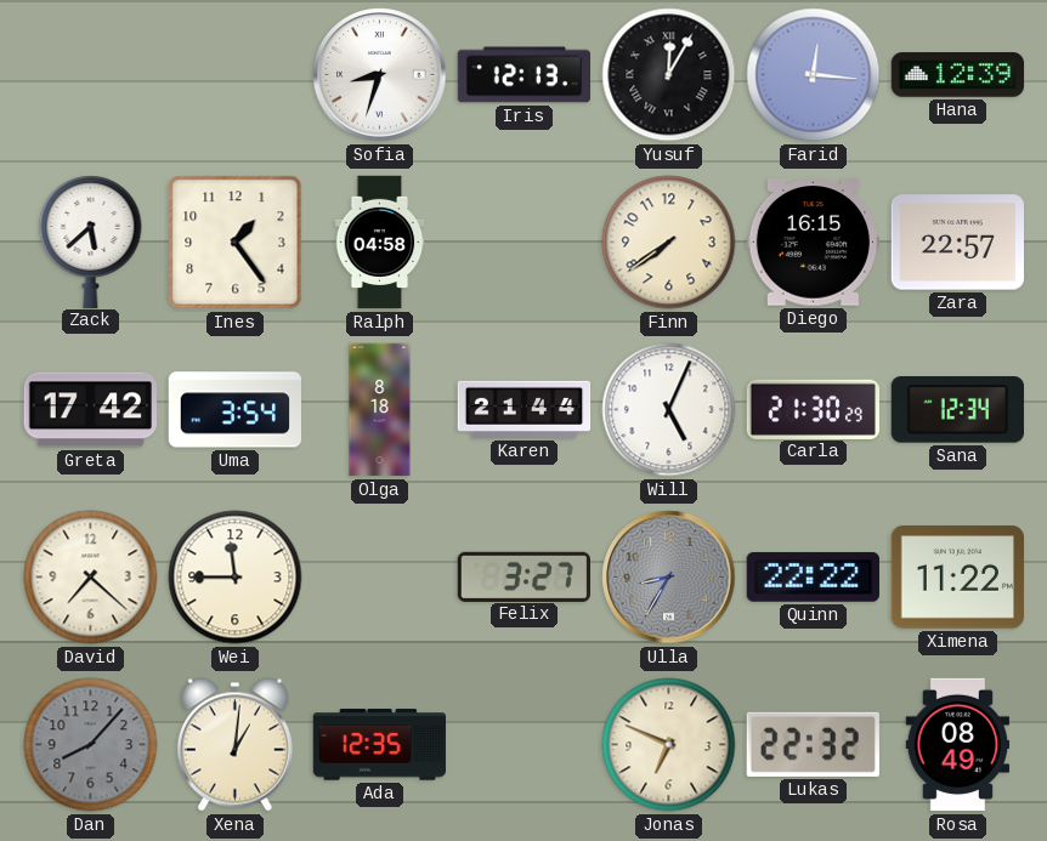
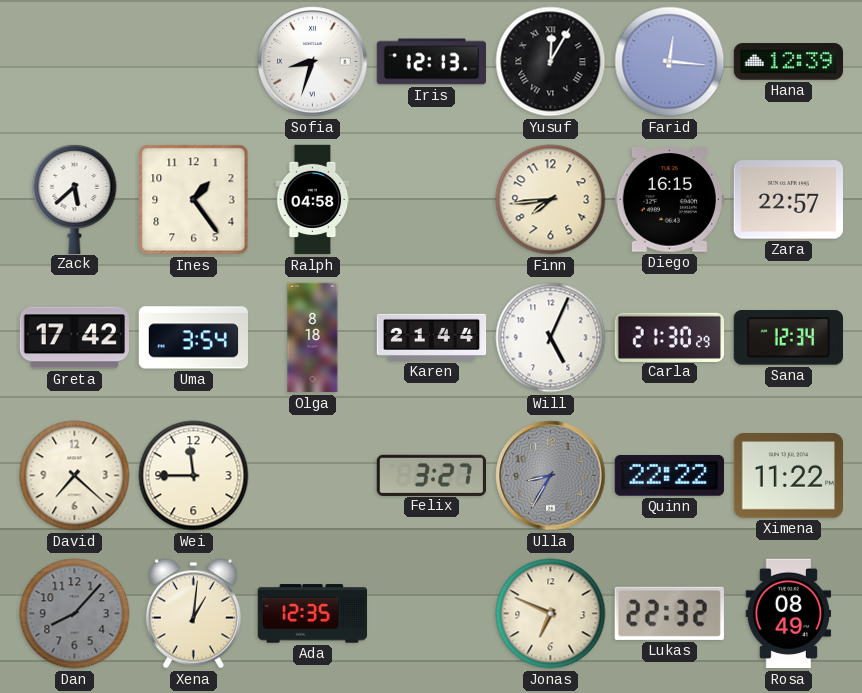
Finn: 7:39 -> 7:44
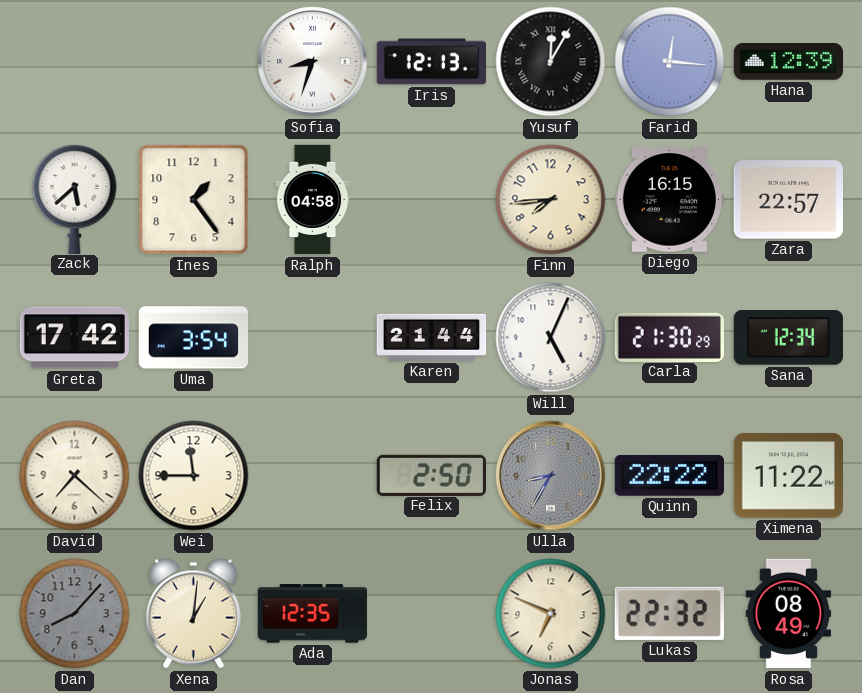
Olga: 8:18 -> none
Felix: 3:27 -> 2:50
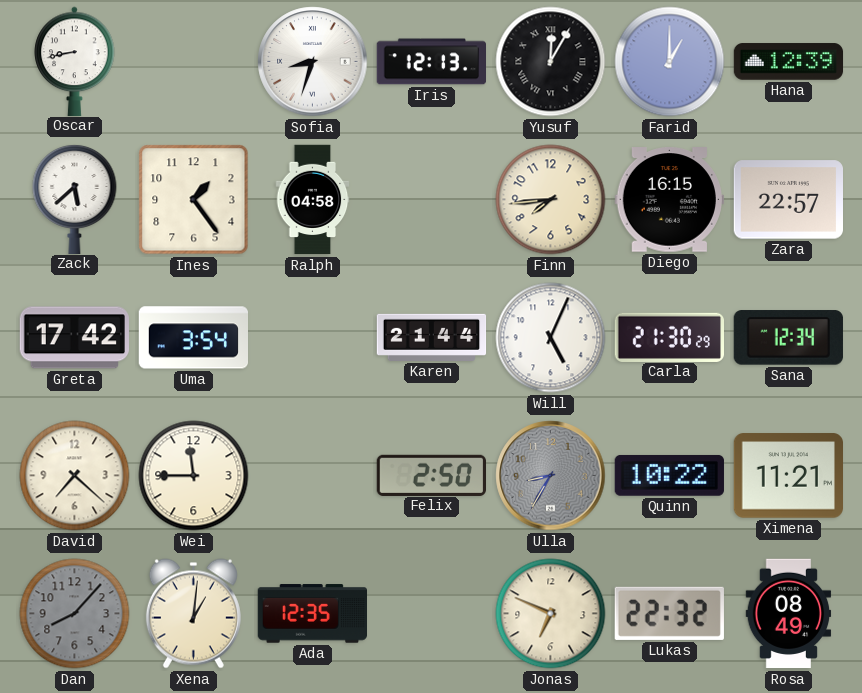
Oscar: none -> 8:43
Farid: 12:16 -> 1:00
Quinn: 22:22 -> 10:22
Ximena: 11:22 -> 11:21
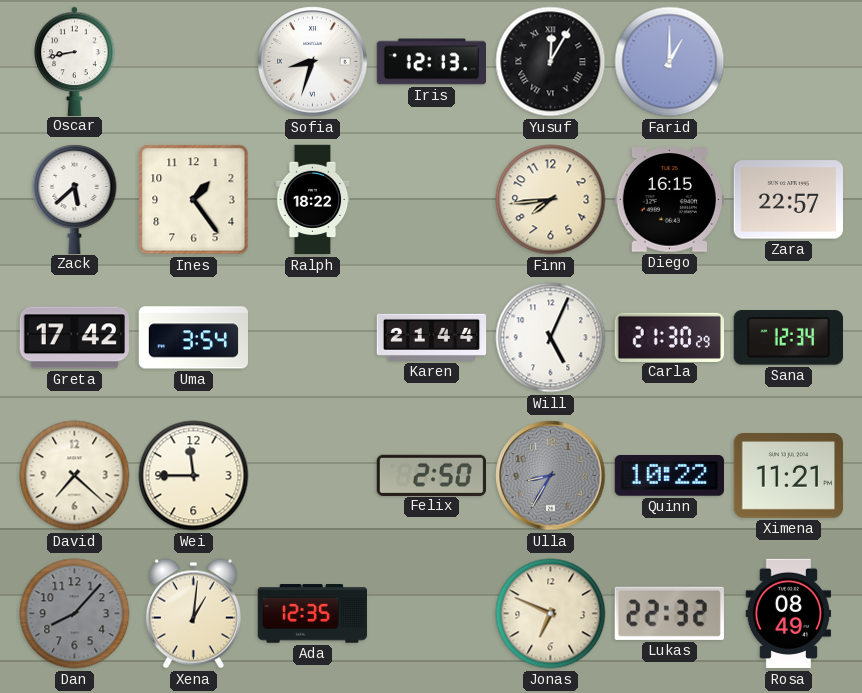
Hana: 12:39 -> none
Ralph: 04:58 -> 18:22
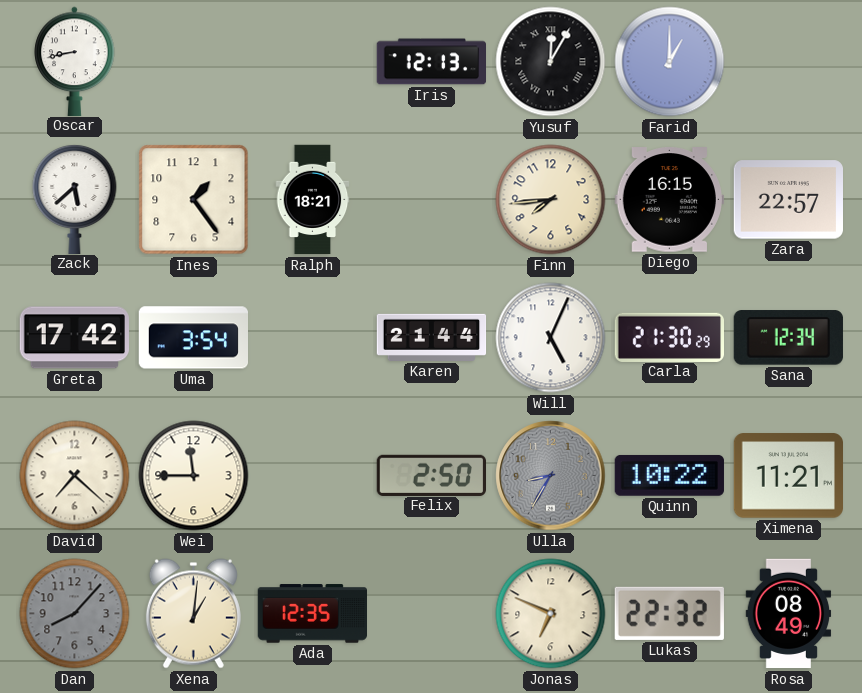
Sofia: 8:33 -> none
Ralph: 18:22 -> 18:21
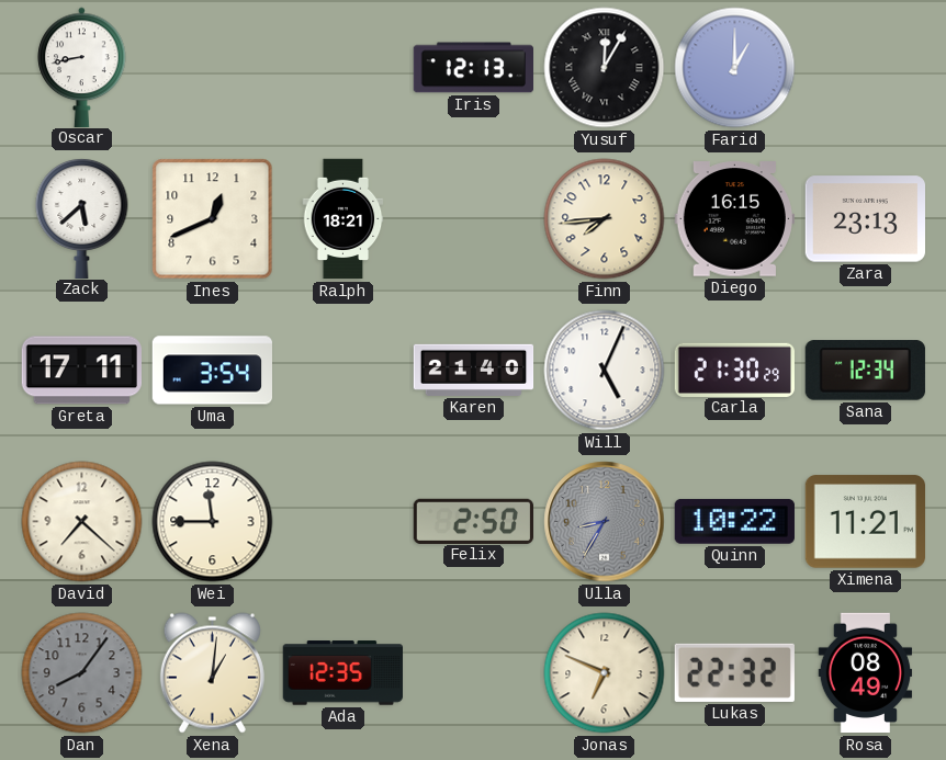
Ines: 1:24 -> 12:41
Zara: 22:57 -> 23:13
Greta: 17:42 -> 17:11
Karen: 21:44 -> 21:40
Dan: 8:07 -> 8:06
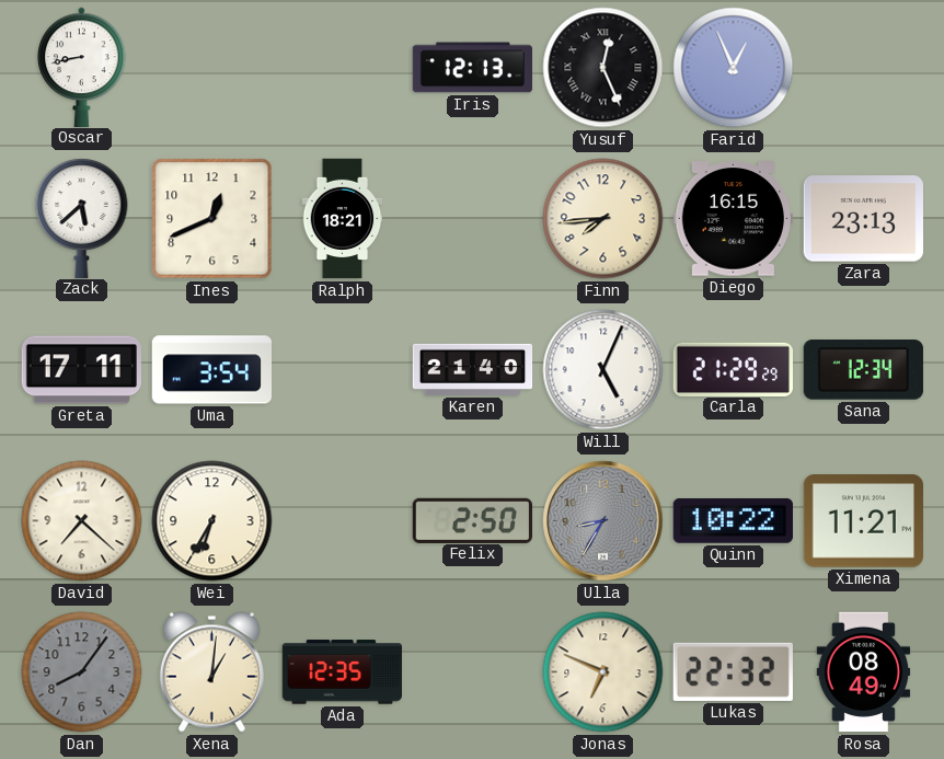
Yusuf: 12:05 -> 12:26
Farid: 1:00 -> 12:56
Carla: 21:30 -> 21:29
Wei: 11:45 -> 6:35
